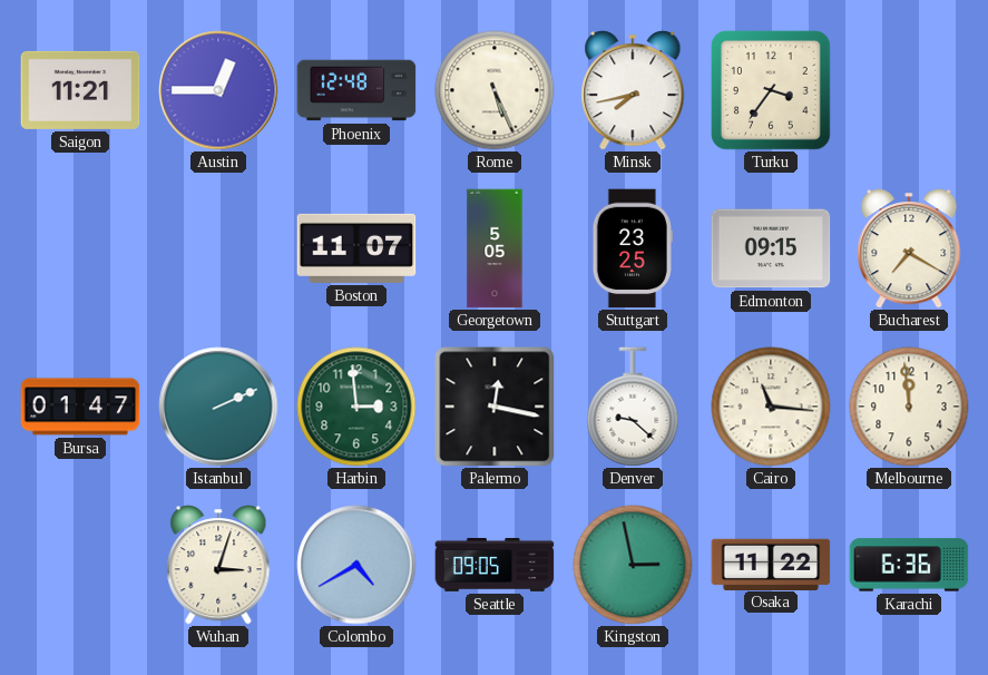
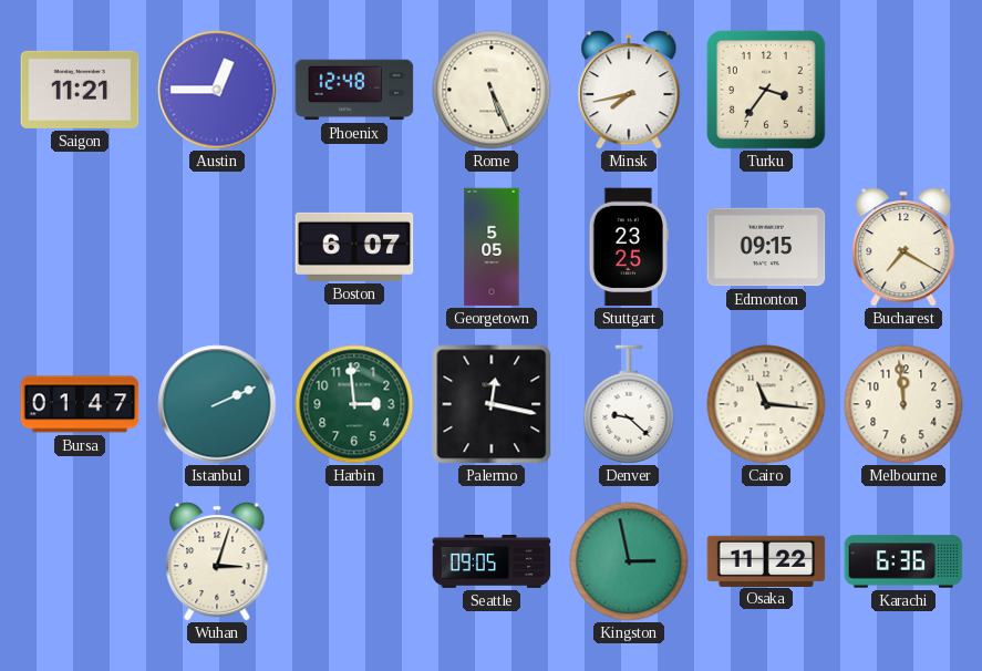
Boston: 11:07 -> 6:07
Colombo: 4:40 -> none
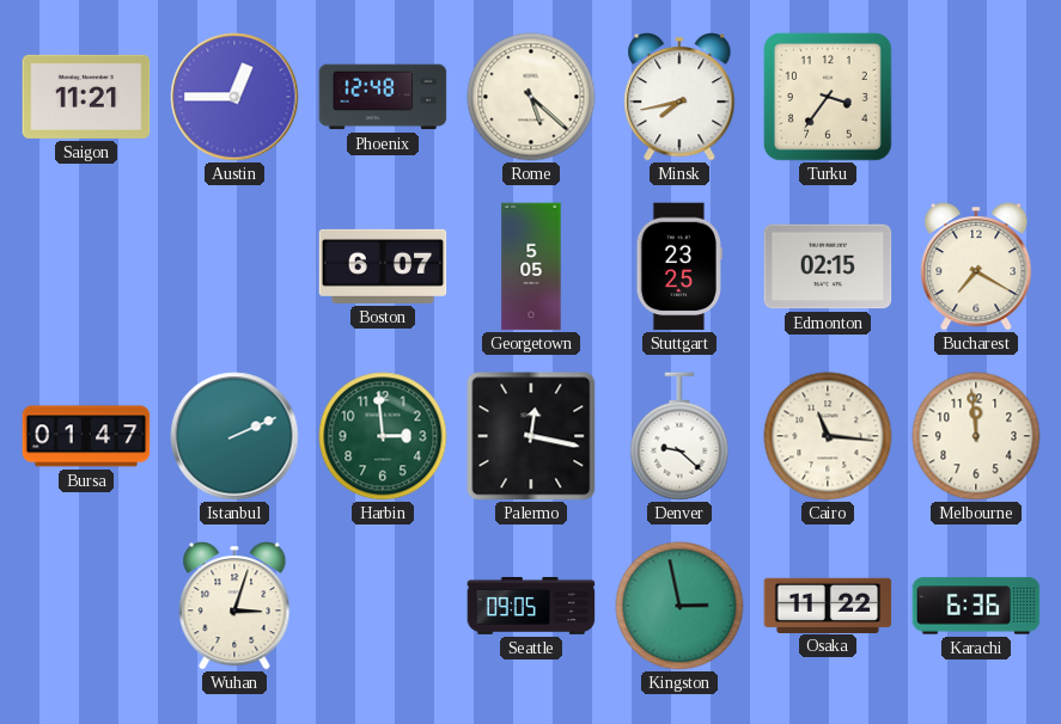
Rome: 5:26 -> 5:22
Edmonton: 09:15 -> 02:15
